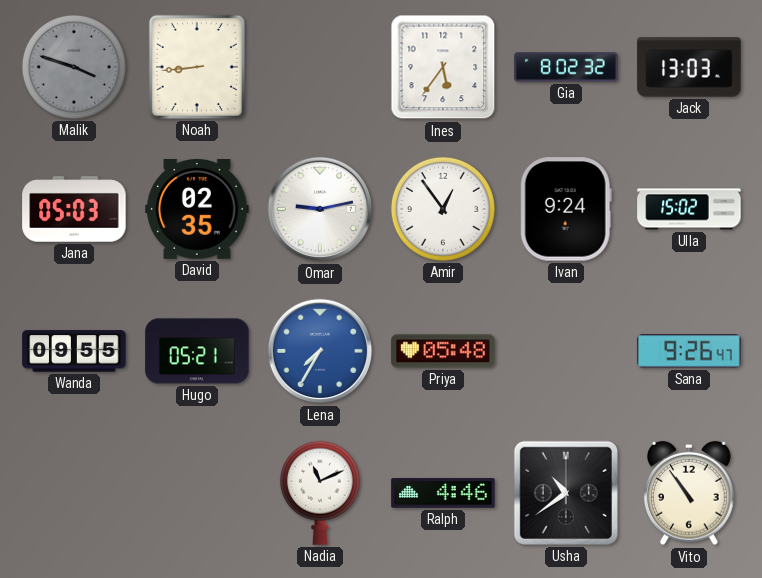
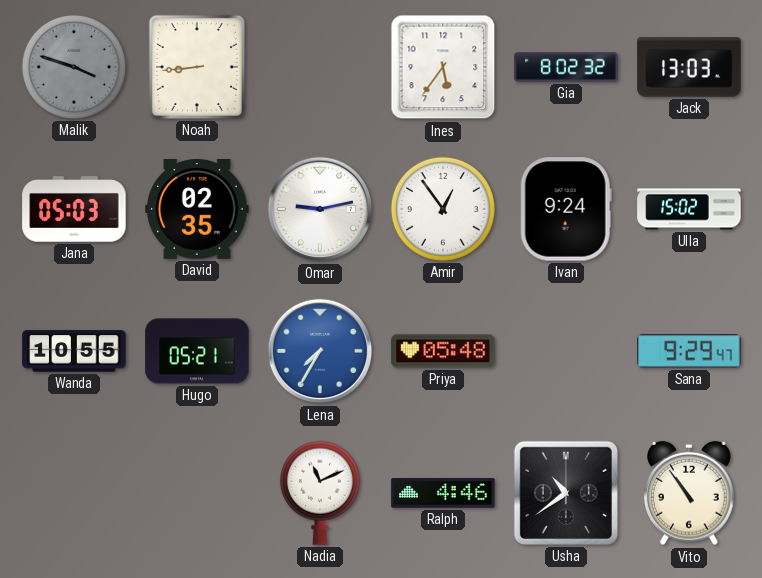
Wanda: 09:55 -> 10:55
Sana: 9:26 -> 9:29
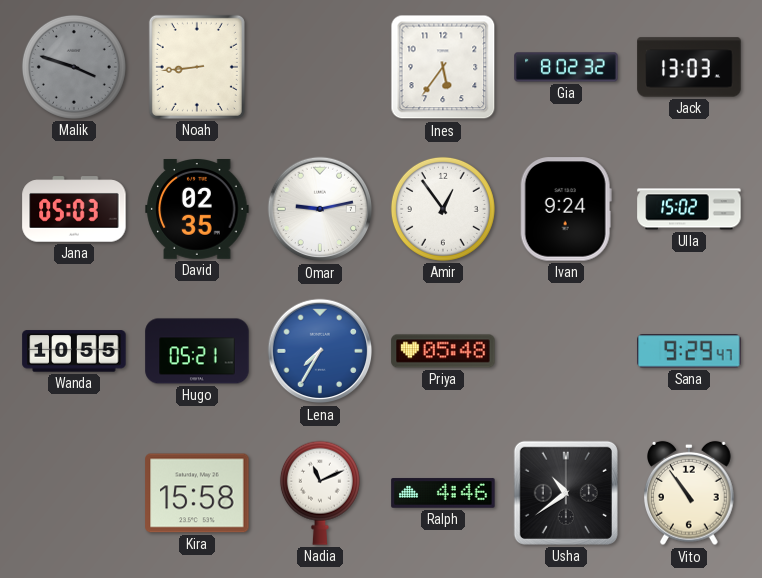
Kira: none -> 15:58
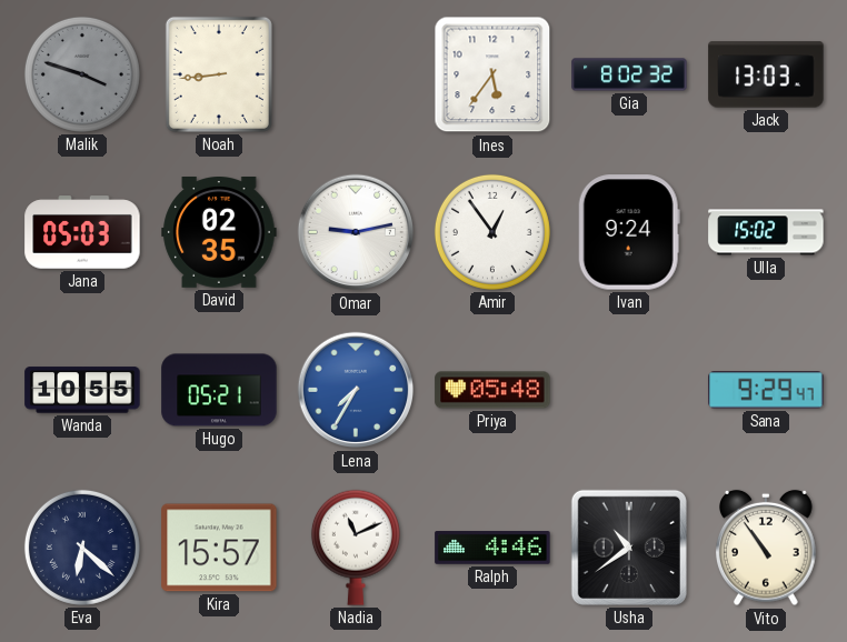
Eva: none -> 6:22
Kira: 15:58 -> 15:57
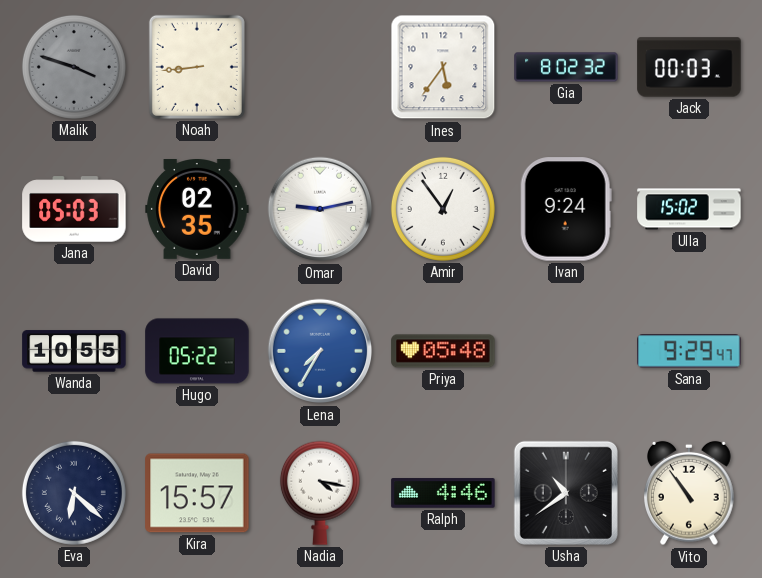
Jack: 13:03 -> 00:03
Hugo: 05:21 -> 05:22
Nadia: 11:11 -> 4:17
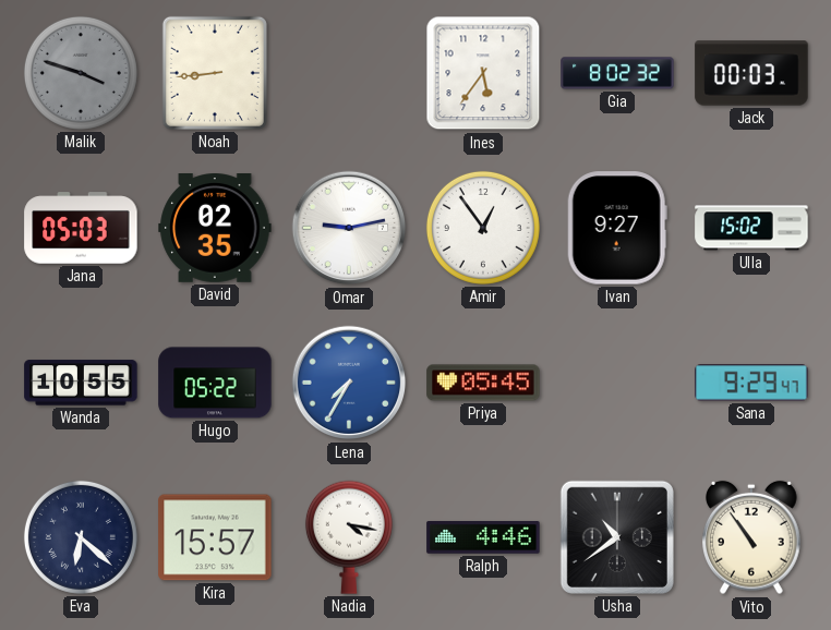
Ivan: 9:24 -> 9:27
Priya: 05:48 -> 05:45
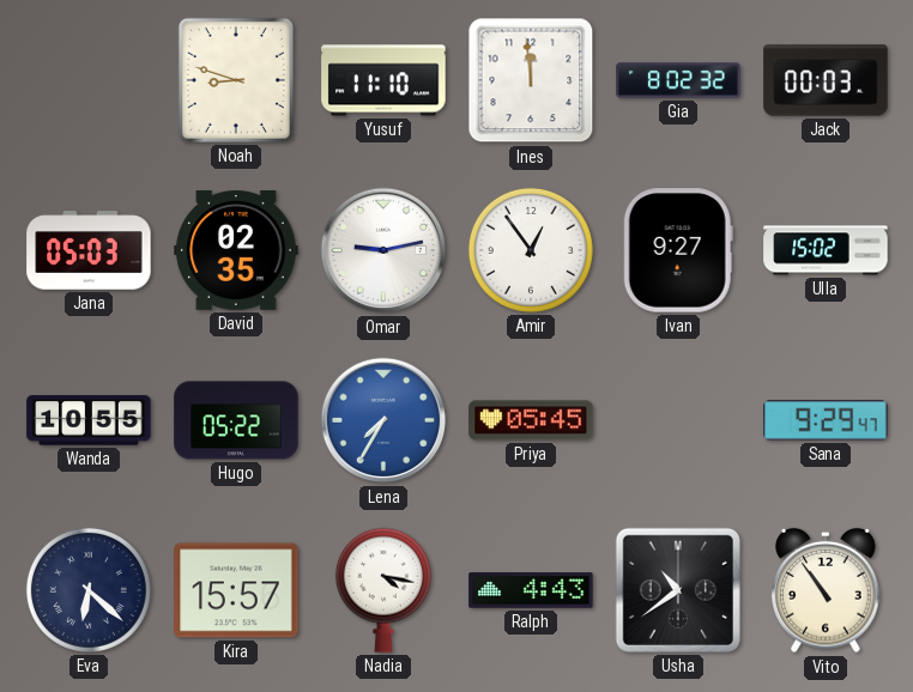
Malik: 3:48 -> none
Noah: 8:44 -> 8:48
Yusuf: none -> 11:10
Ines: 5:36 -> 11:59
Ralph: 4:46 -> 4:43
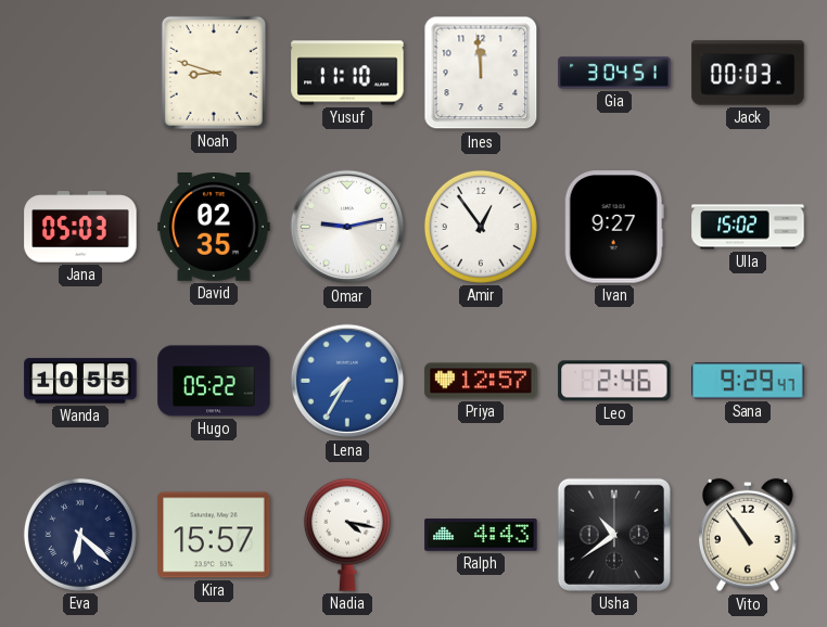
Gia: 8:02 -> 3:04
Priya: 05:45 -> 12:57
Leo: none -> 2:46
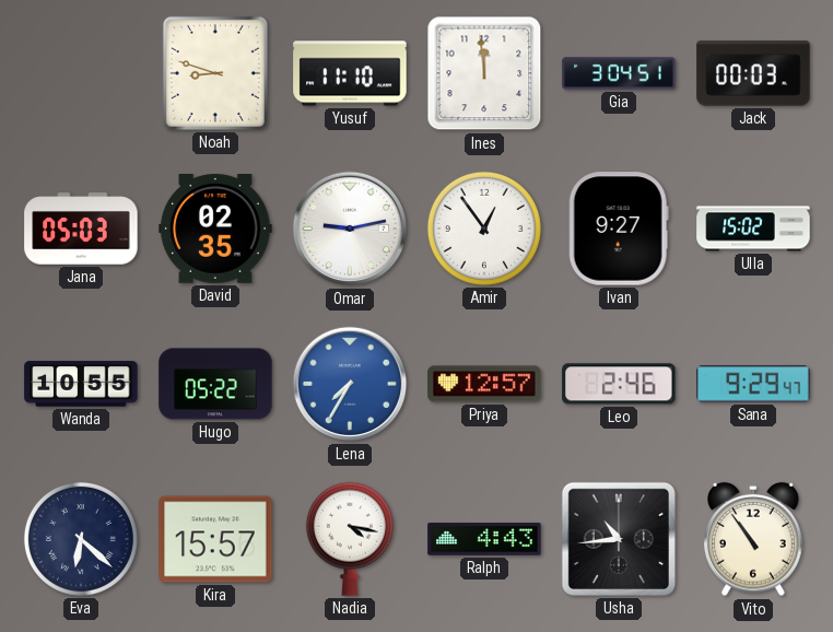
Usha: 10:39 -> 10:44
